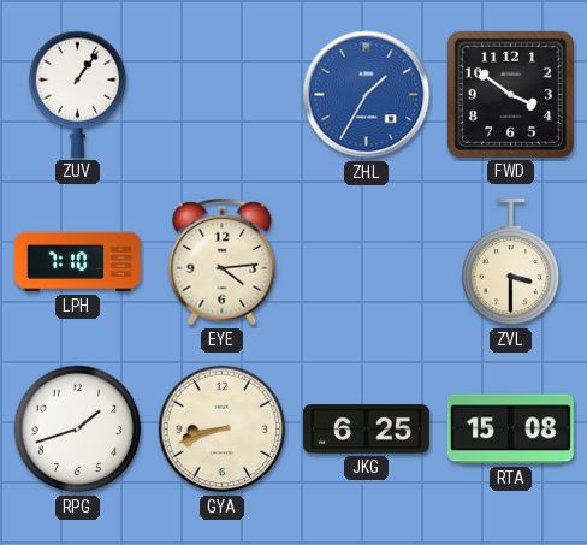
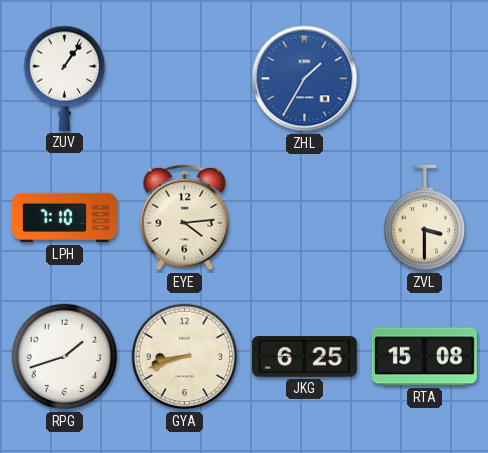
FWD: 3:51 -> none
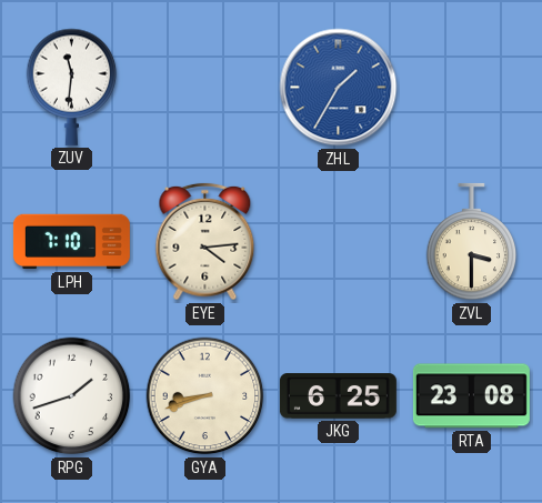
ZUV: 1:06 -> 11:31
RTA: 15:08 -> 23:08
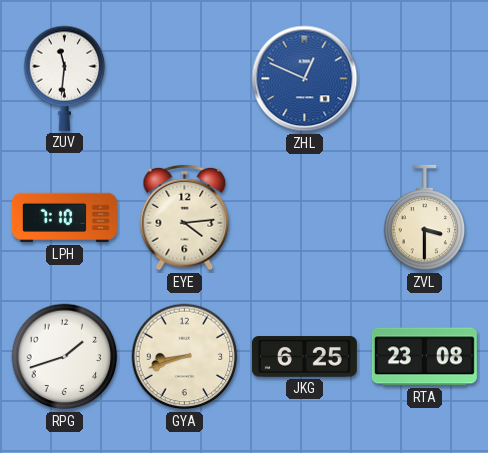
ZHL: 1:35 -> 12:49
